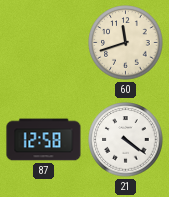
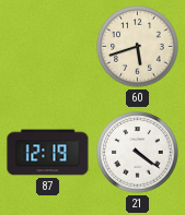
60: 11:42 -> 5:42
87: 12:58 -> 12:19
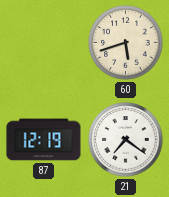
21: 4:21 -> 7:21
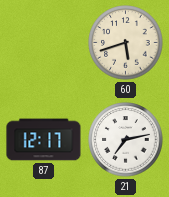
87: 12:19 -> 12:17
21: 7:21 -> 7:13
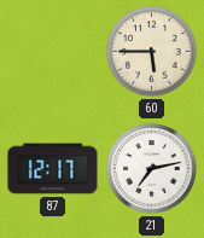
60: 5:42 -> 5:45
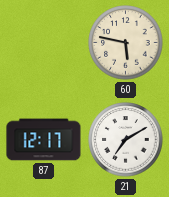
60: 5:45 -> 5:47
21: 7:13 -> 7:10
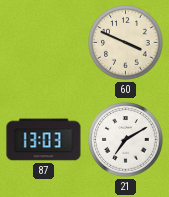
60: 5:47 -> 3:49
87: 12:17 -> 13:03
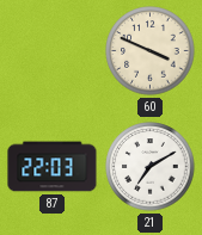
87: 13:03 -> 22:03
